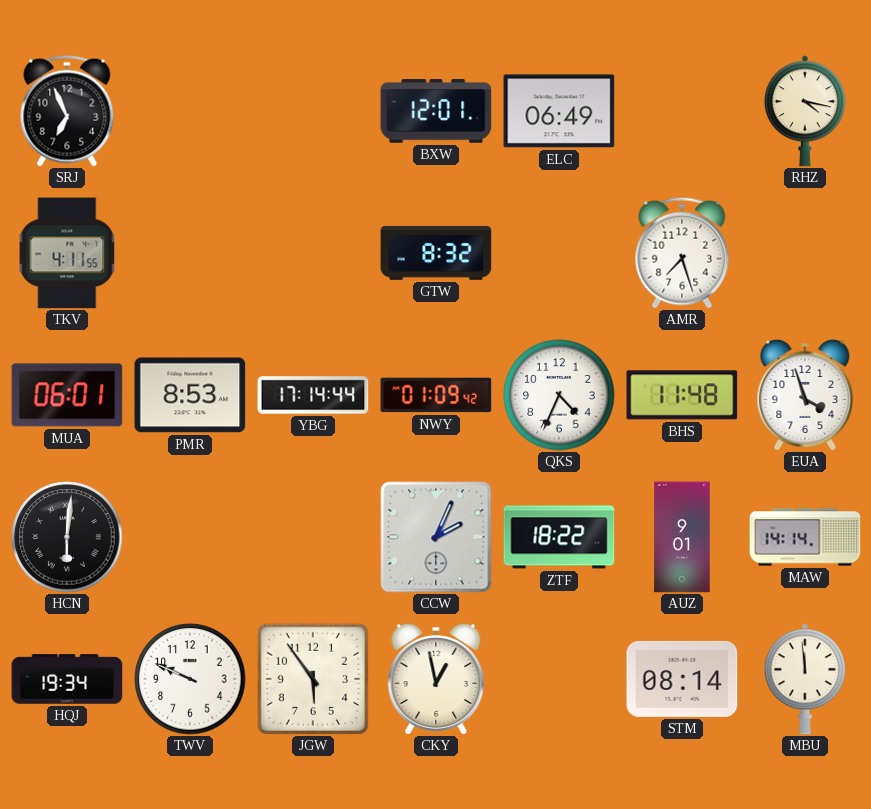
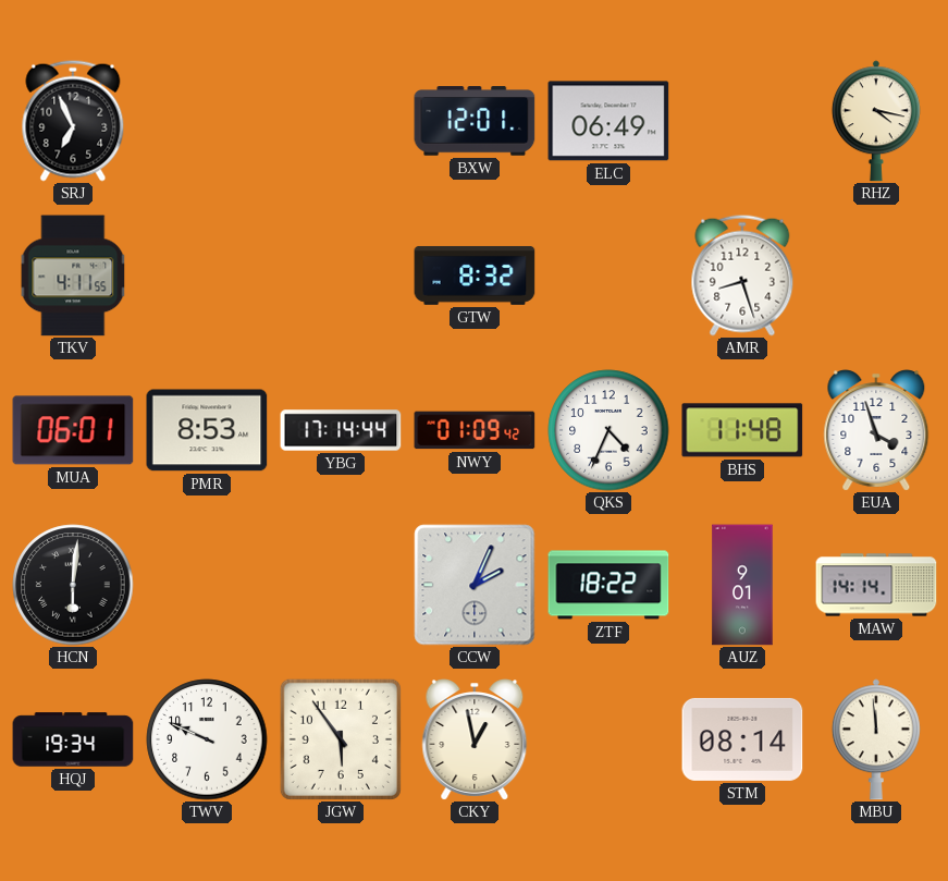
AMR: 7:27 -> 8:27
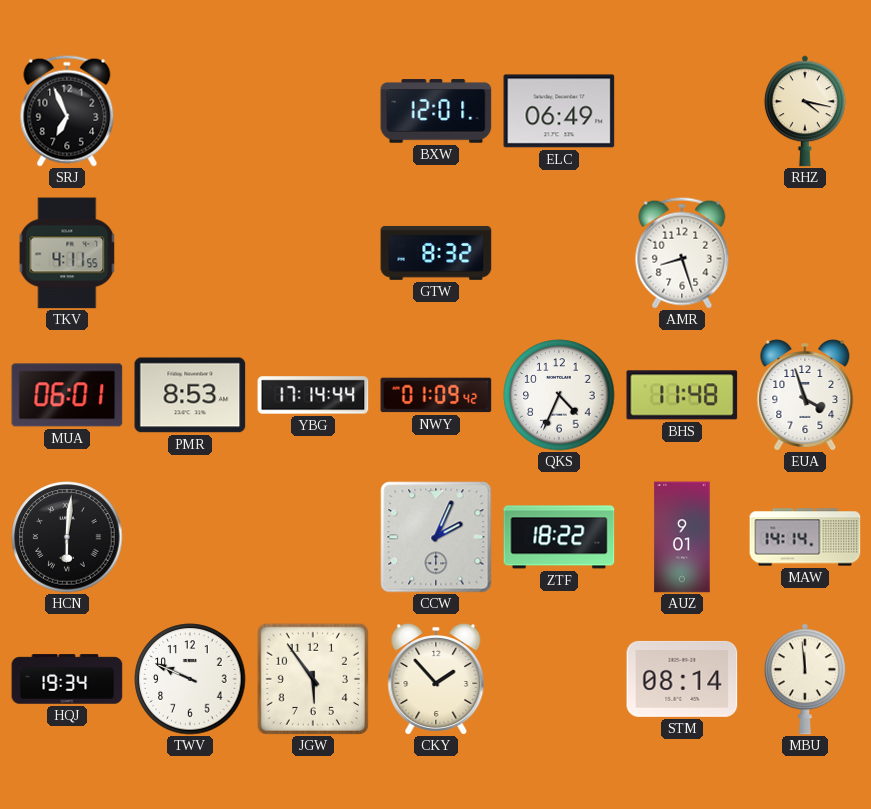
CKY: 12:58 -> 1:53
